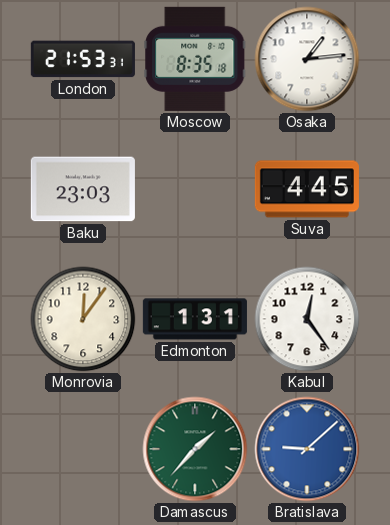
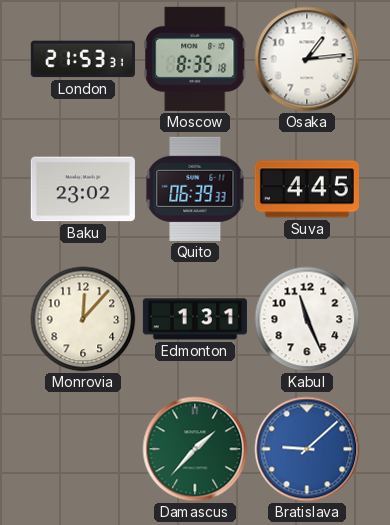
Baku: 23:03 -> 23:02
Quito: none -> 06:39
Monrovia: 12:06 -> 12:07
Kabul: 12:24 -> 11:26
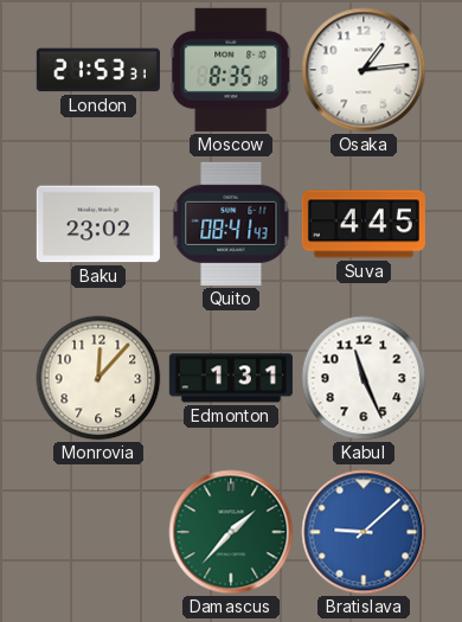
Quito: 06:39 -> 08:41
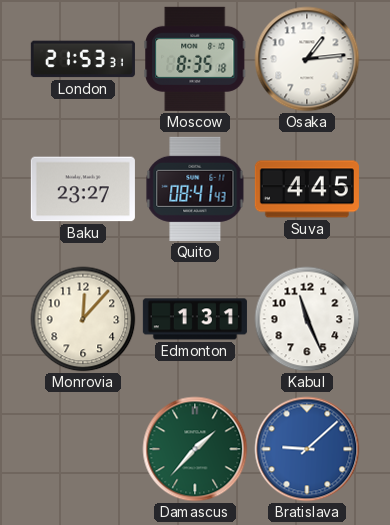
Baku: 23:02 -> 23:27
